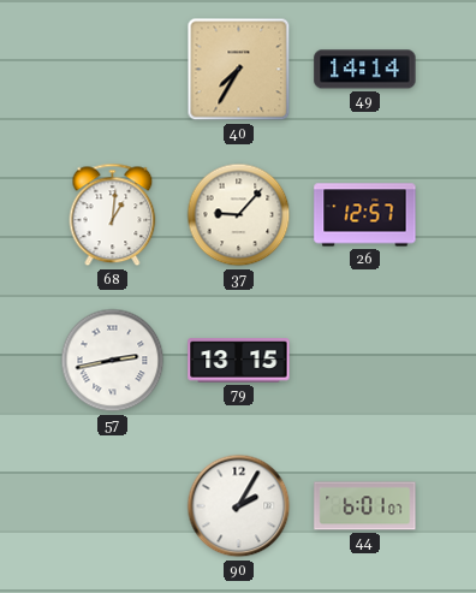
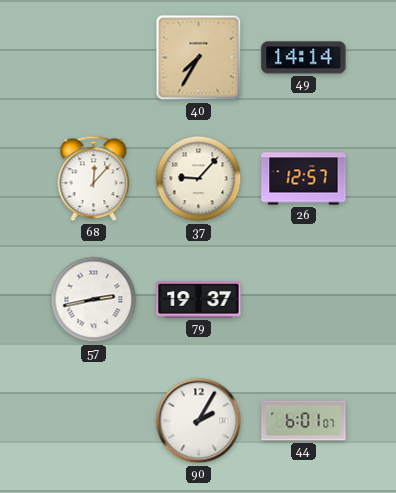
68: 1:01 -> 12:07
79: 13:15 -> 19:37
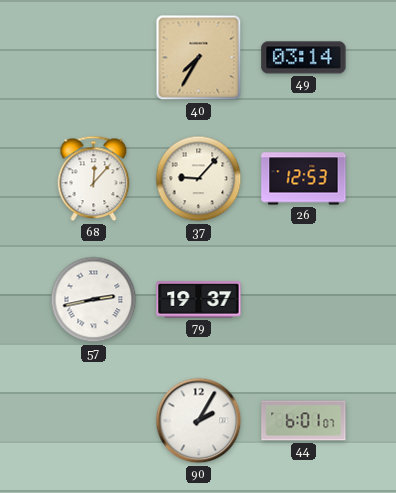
49: 14:14 -> 03:14
26: 12:57 -> 12:53
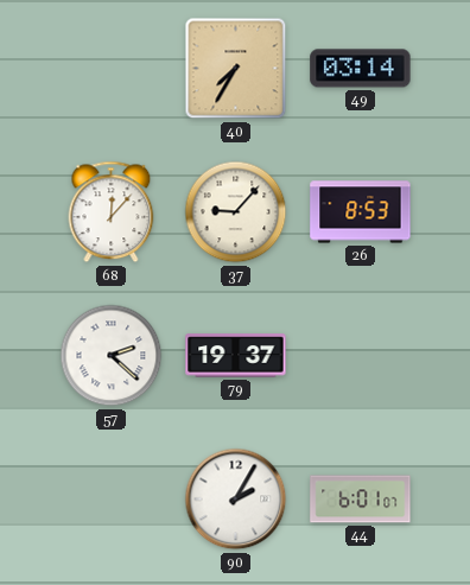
26: 12:53 -> 8:53
57: 2:43 -> 2:22
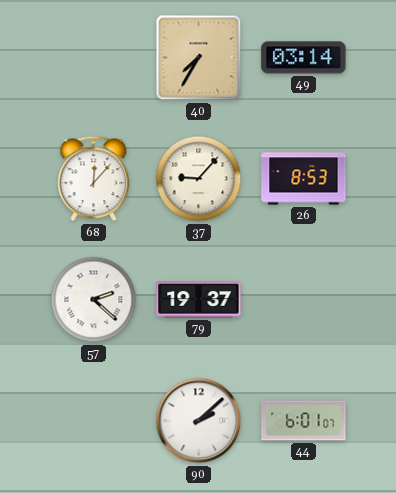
90: 2:05 -> 2:08
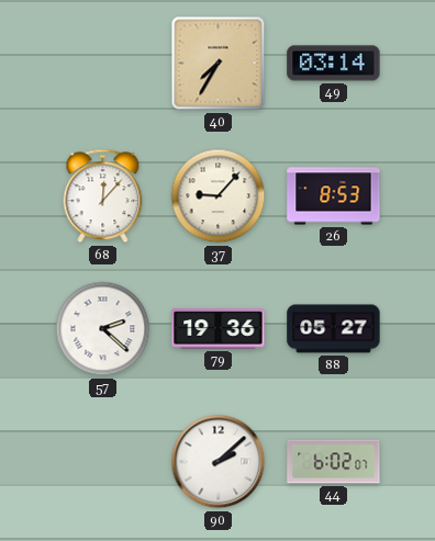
79: 19:37 -> 19:36
88: none -> 05:27
44: 6:01 -> 6:02
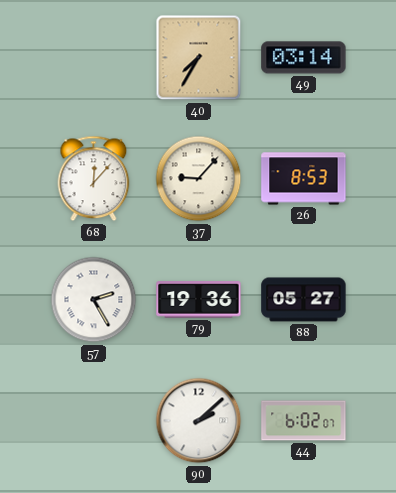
57: 2:22 -> 2:25
